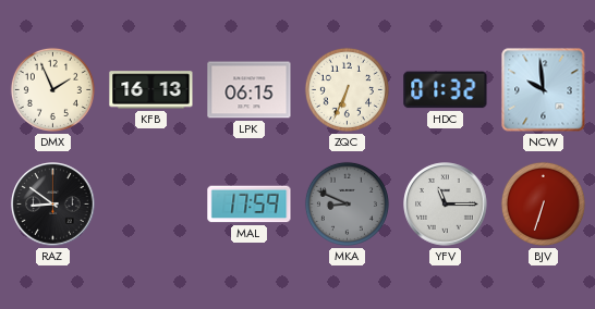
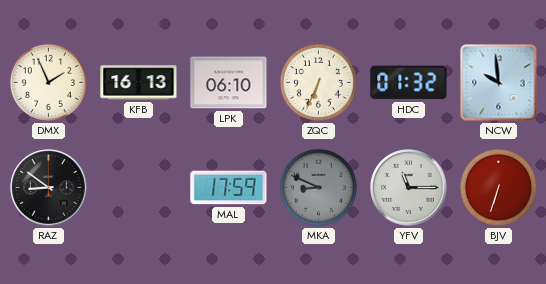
LPK: 06:15 -> 06:10
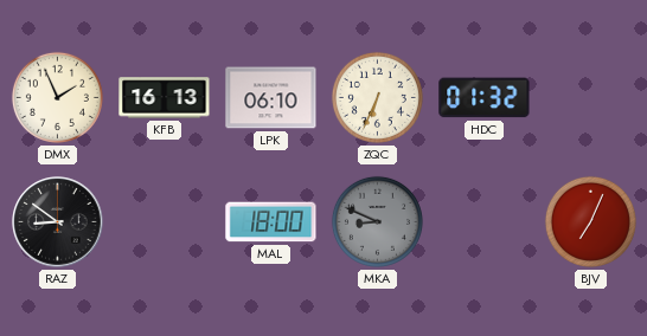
NCW: 9:59 -> none
MAL: 17:59 -> 18:00
YFV: 11:15 -> none
BJV: 6:33 -> 7:04
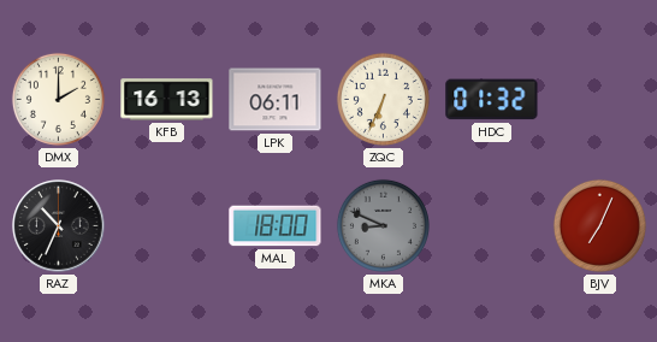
DMX: 1:56 -> 2:00
LPK: 06:10 -> 06:11
RAZ: 8:51 -> 10:34
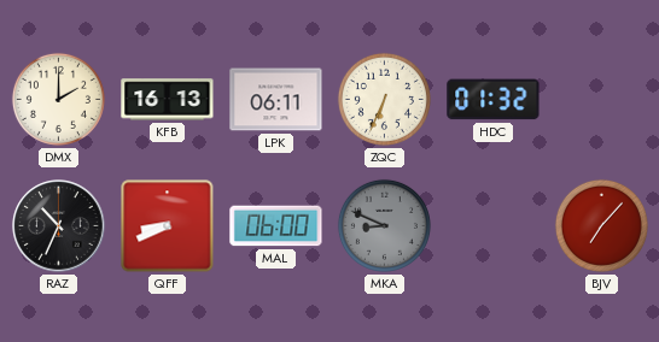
QFF: none -> 8:41
MAL: 18:00 -> 06:00
BJV: 7:04 -> 7:07
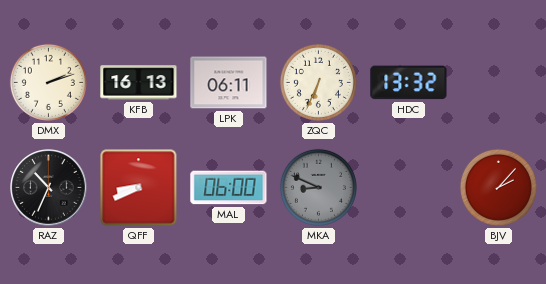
DMX: 2:00 -> 2:12
HDC: 01:32 -> 13:32
BJV: 7:07 -> 2:07
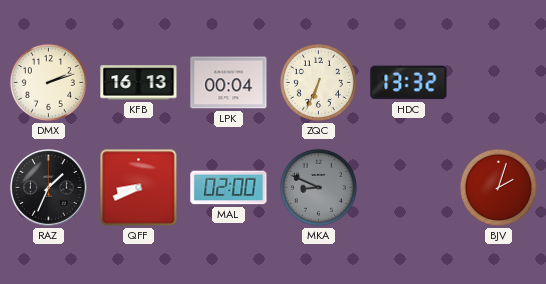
LPK: 06:11 -> 00:04
RAZ: 10:34 -> 1:34
MAL: 06:00 -> 02:00
BJV: 2:07 -> 2:03
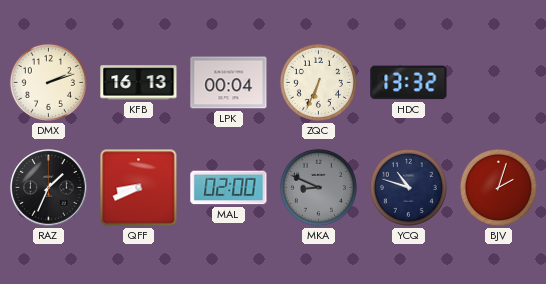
YCQ: none -> 10:48
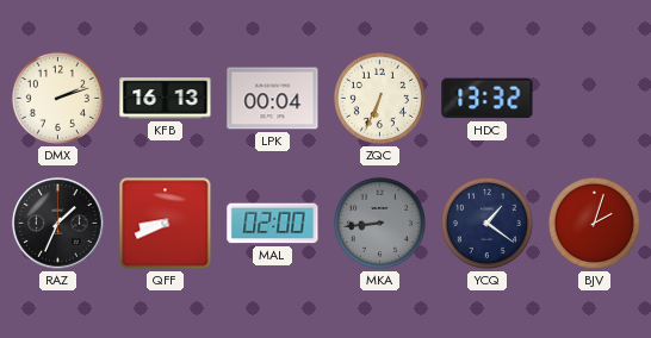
MKA: 8:49 -> 8:44
YCQ: 10:48 -> 1:21
